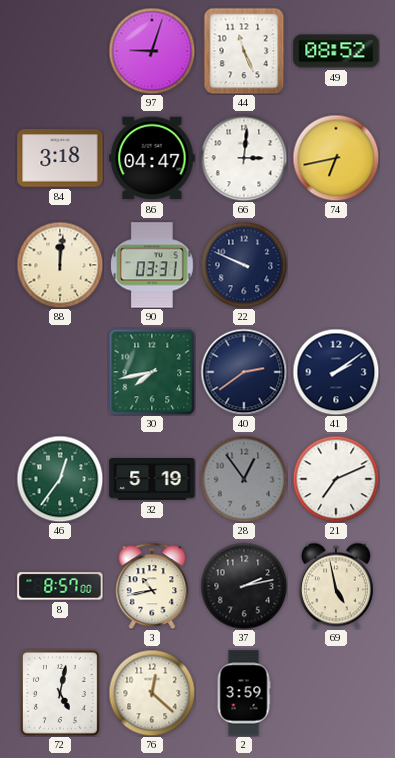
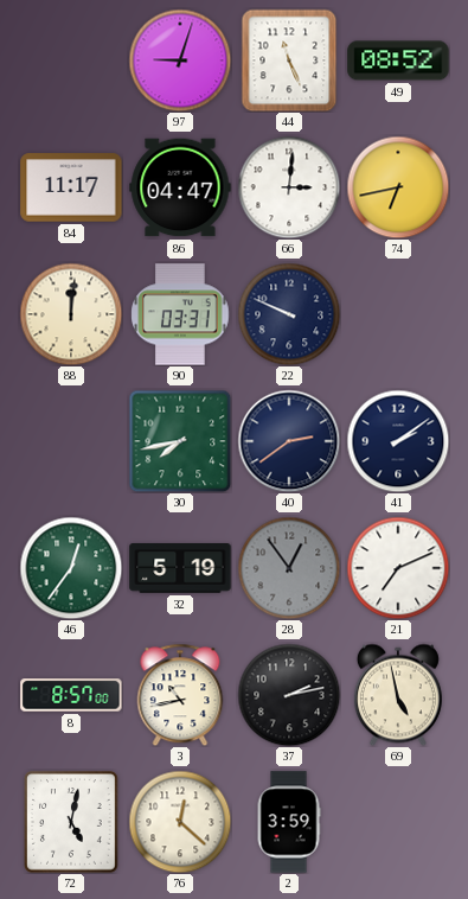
84: 3:18 -> 11:17
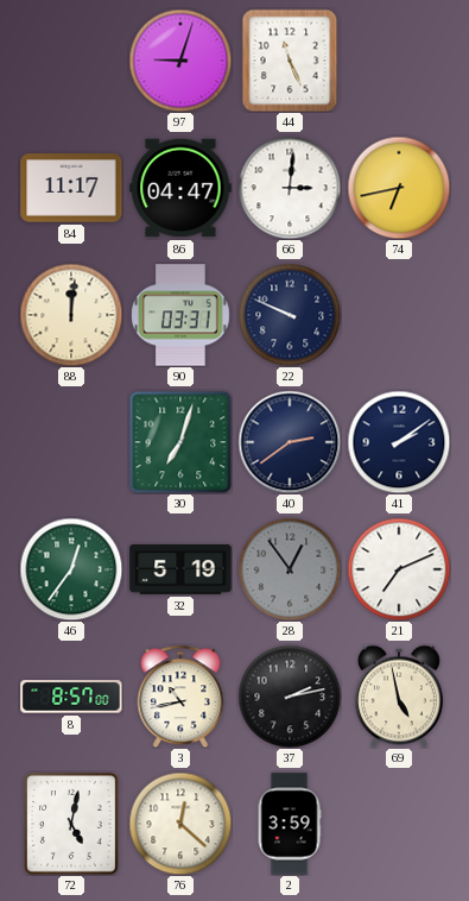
49: 08:52 -> none
30: 7:43 -> 7:03
